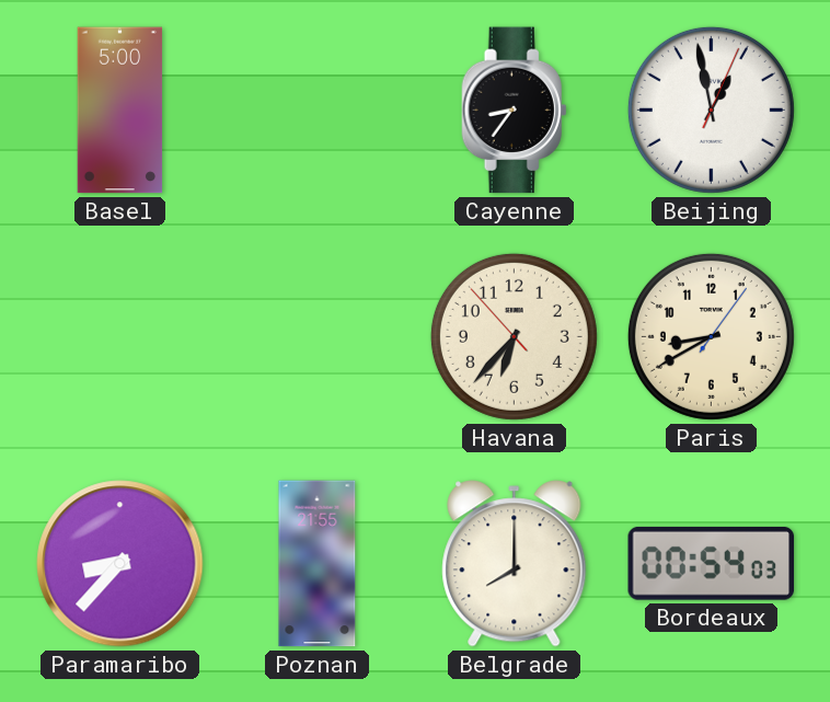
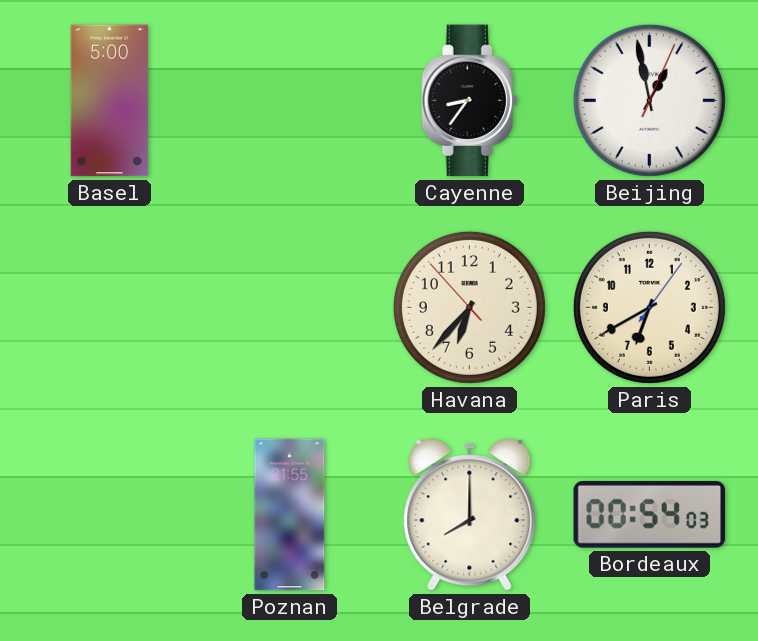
Paris: 8:40 -> 6:40
Paramaribo: 8:37 -> none
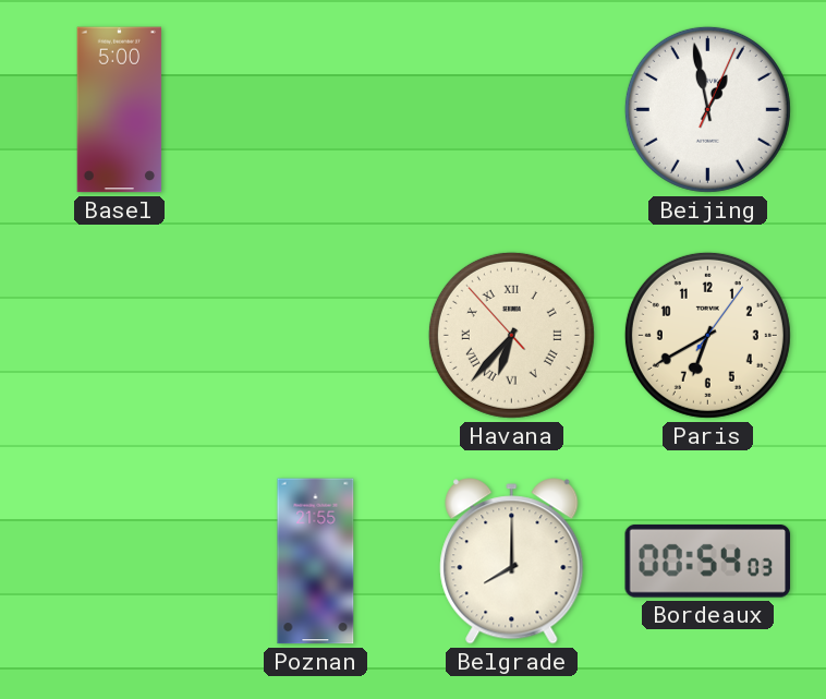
Cayenne: 8:36 -> none
Havana numerals: Arabic -> Roman
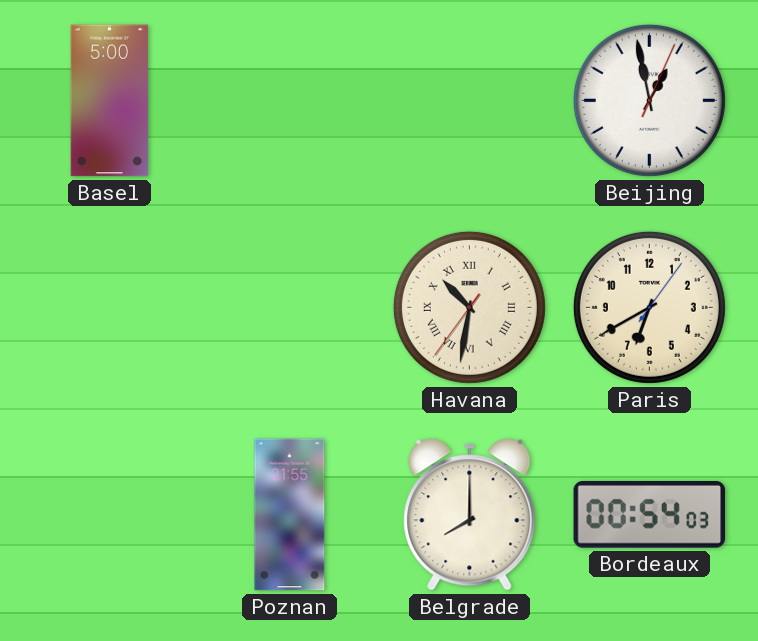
Havana: 6:36 -> 10:31
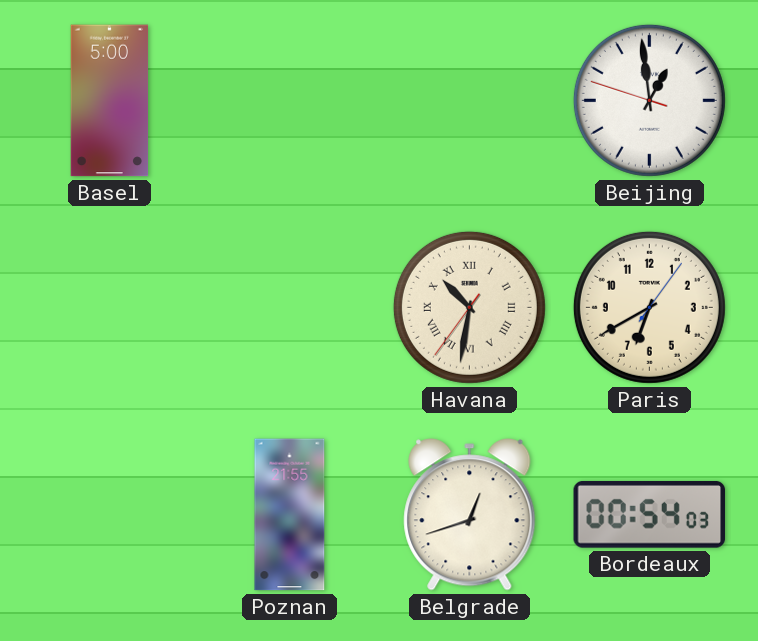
Beijing: 12:58:04 -> 12:58:48
Belgrade: 8:00 -> 12:42
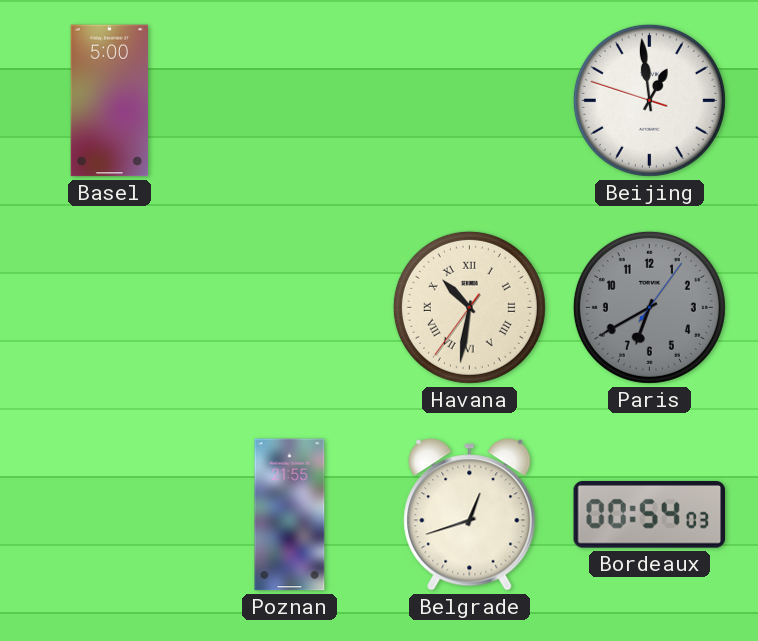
Paris dial: cream -> grey
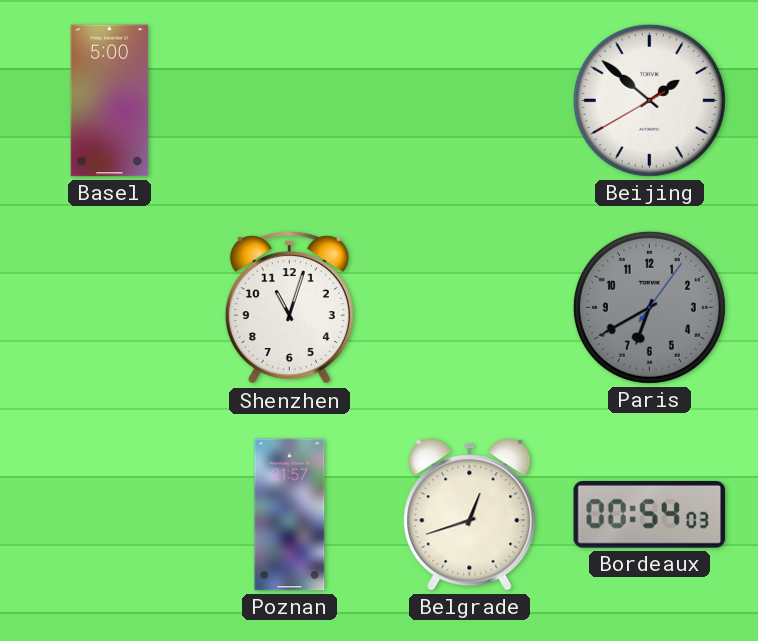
Beijing: 12:58 -> 1:51
Shenzhen: none -> 11:03
Havana: 10:31 -> none
Poznan: 21:55 -> 21:57
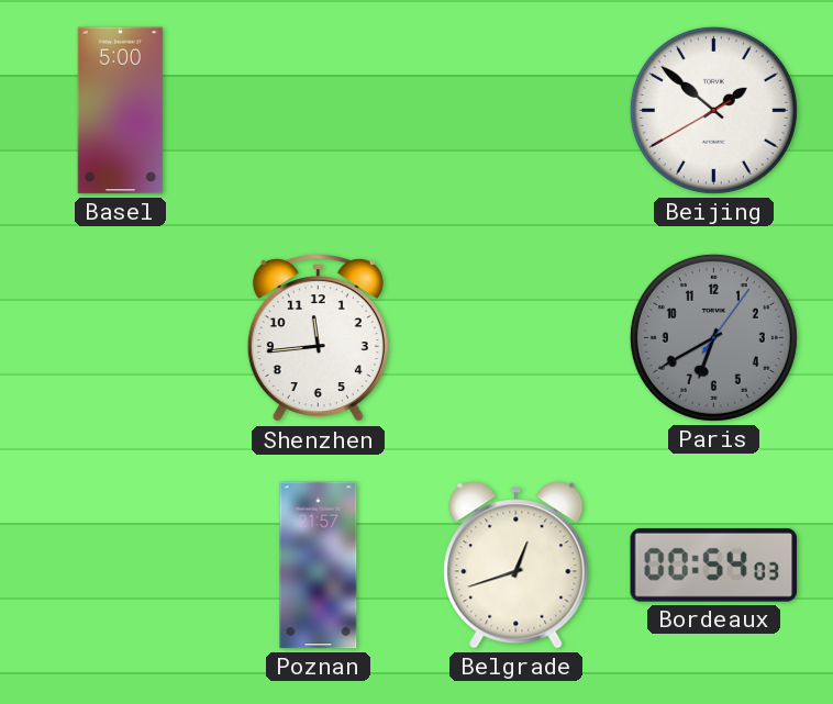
Shenzhen: 11:03 -> 11:44
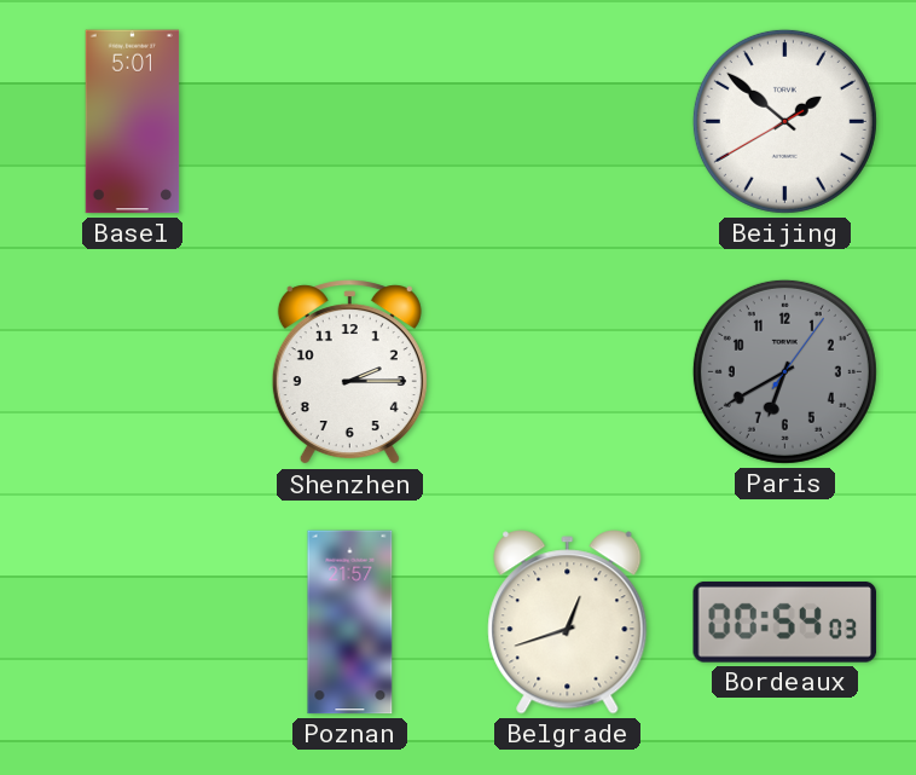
Basel: 5:00 -> 5:01
Shenzhen: 11:44 -> 2:15
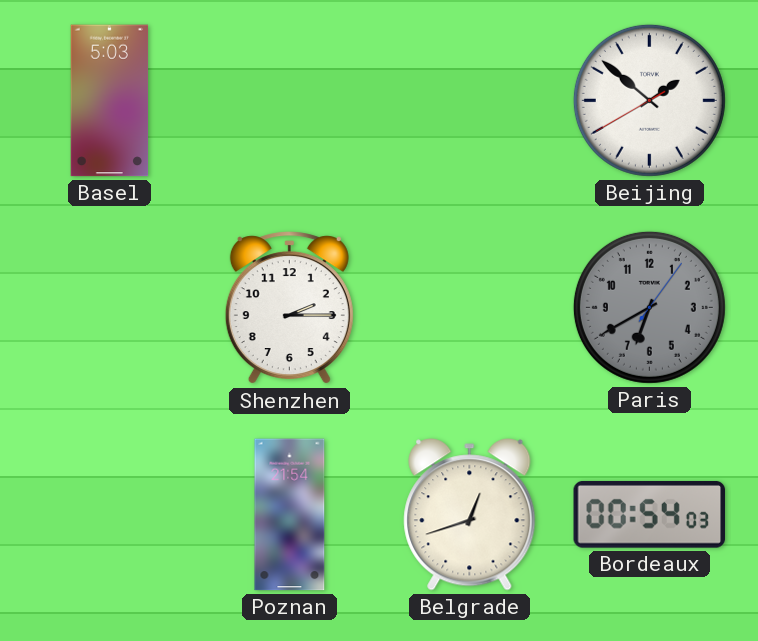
Basel: 5:01 -> 5:03
Poznan: 21:57 -> 21:54
